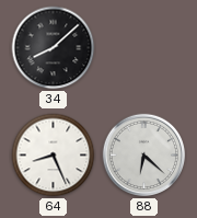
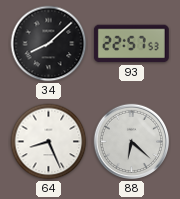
93: none -> 22:57
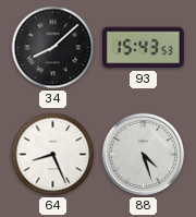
93: 22:57 -> 15:43
88: 6:22 -> 4:27
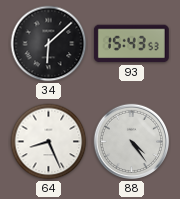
34: 8:08 -> 6:08
88: 4:27 -> 4:24
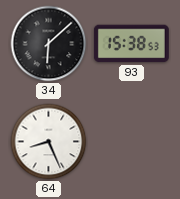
93: 15:43 -> 15:38
88: 4:24 -> none
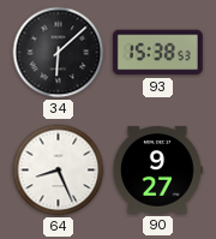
90: none -> 9:27
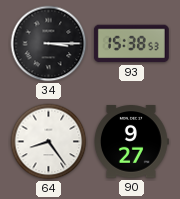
34: 6:08 -> 3:15
64: 8:26 -> 8:24
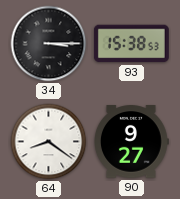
64: 8:24 -> 8:21
